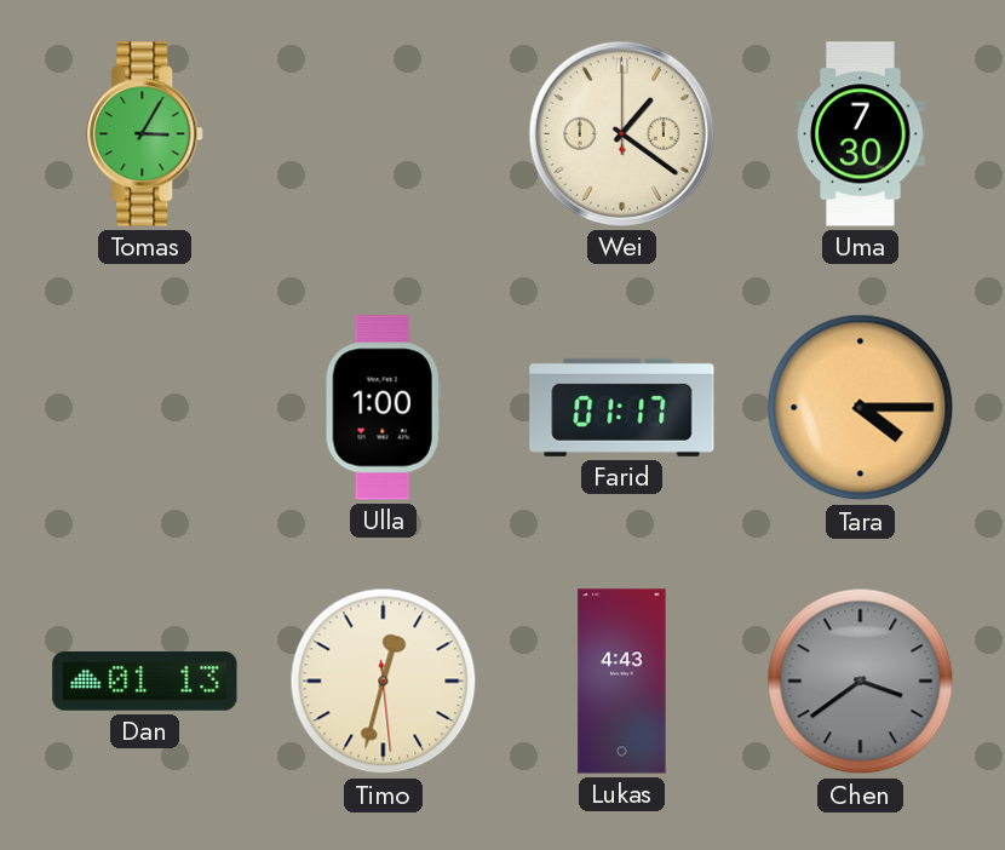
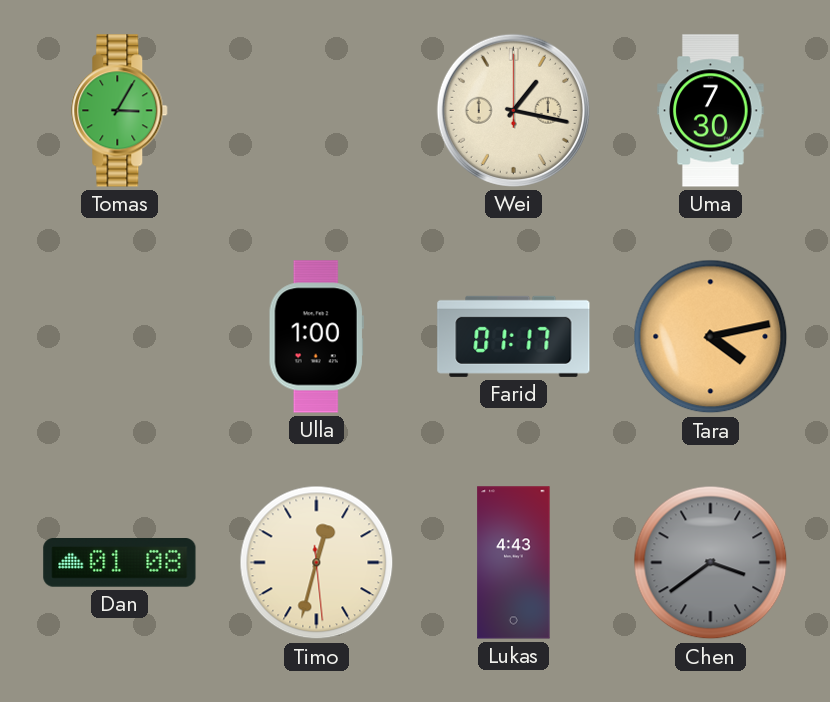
Wei: 1:21 -> 1:17
Tara: 4:15 -> 4:13
Dan: 01:13 -> 01:08
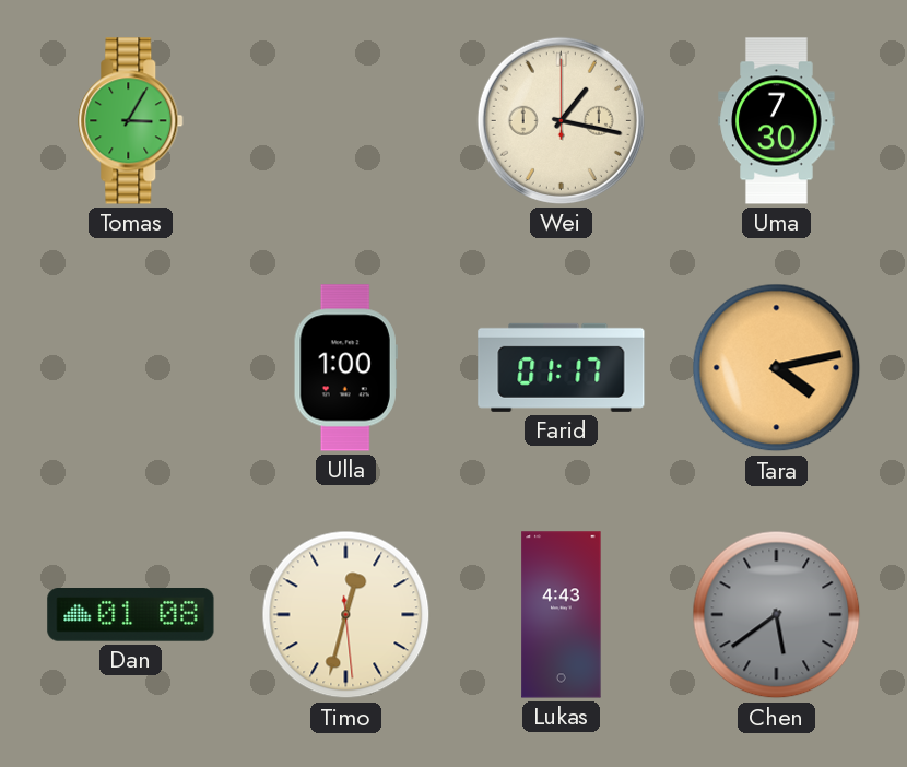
Chen: 3:39 -> 5:39
